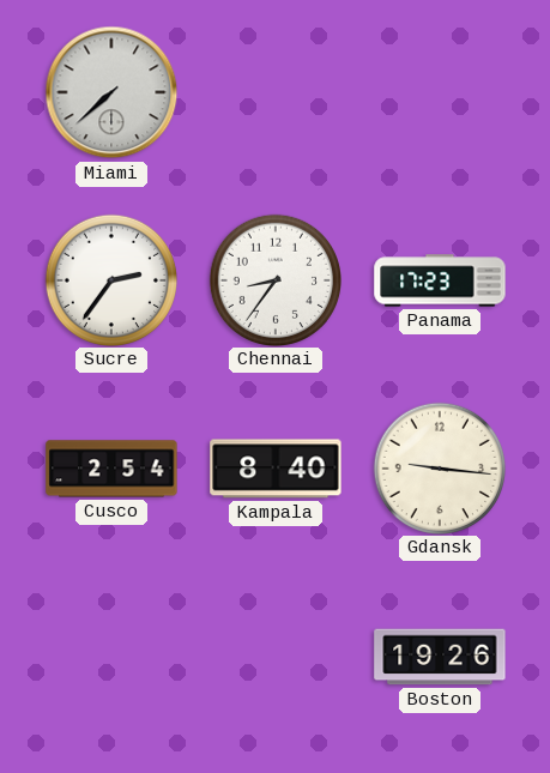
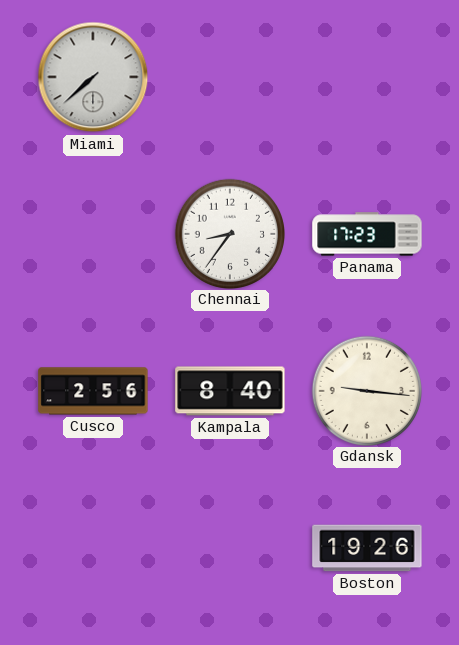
Sucre: 2:36 -> none
Cusco: 2:54 -> 2:56
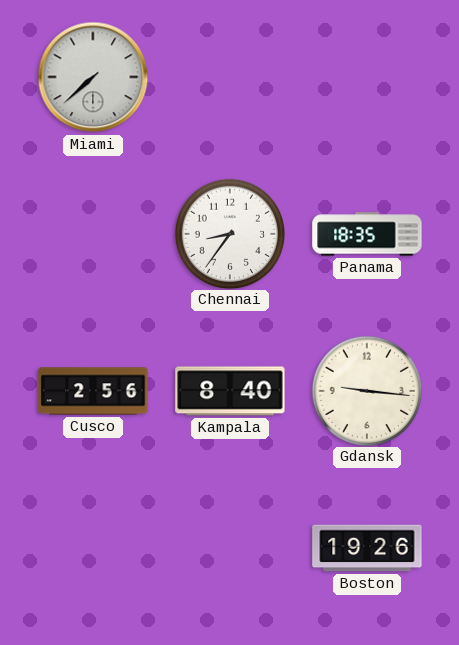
Panama: 17:23 -> 18:35
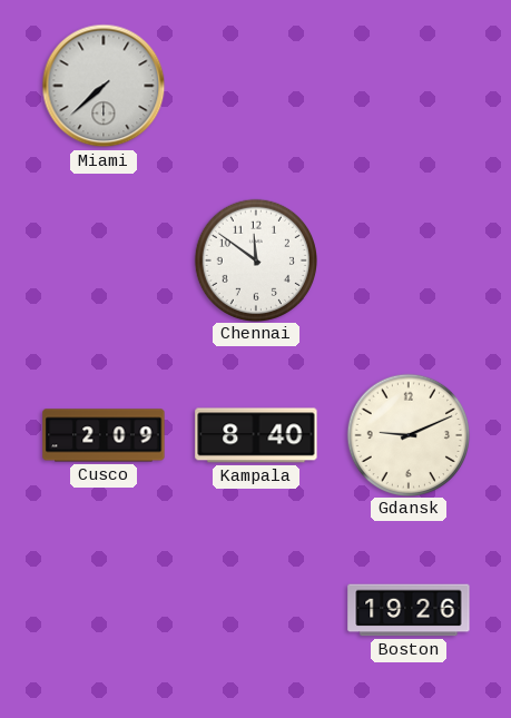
Chennai: 8:36 -> 11:51
Panama: 18:35 -> none
Cusco: 2:56 -> 2:09
Gdansk: 9:16 -> 9:11
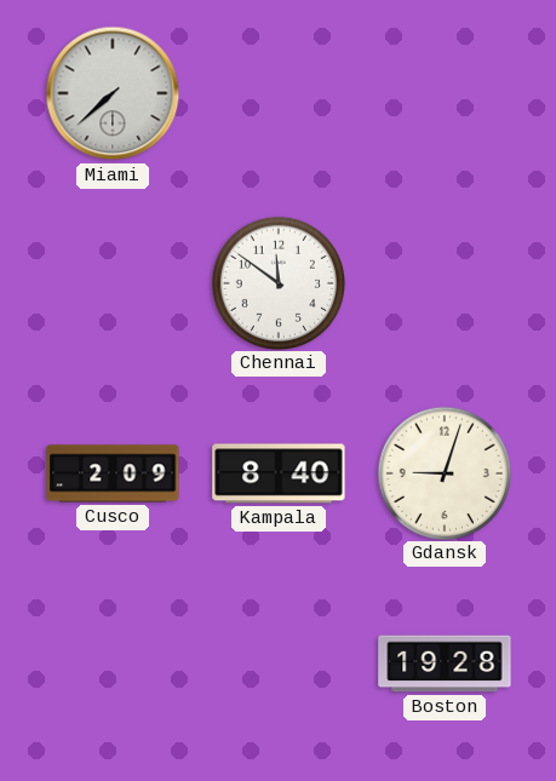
Gdansk: 9:11 -> 9:03
Boston: 19:26 -> 19:28
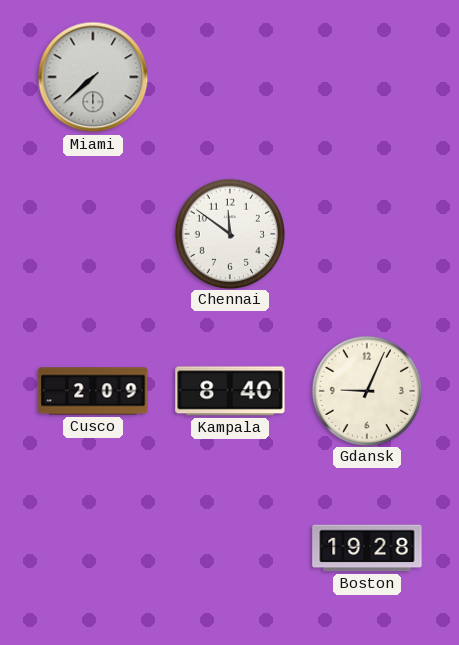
Gdansk: 9:03 -> 9:04
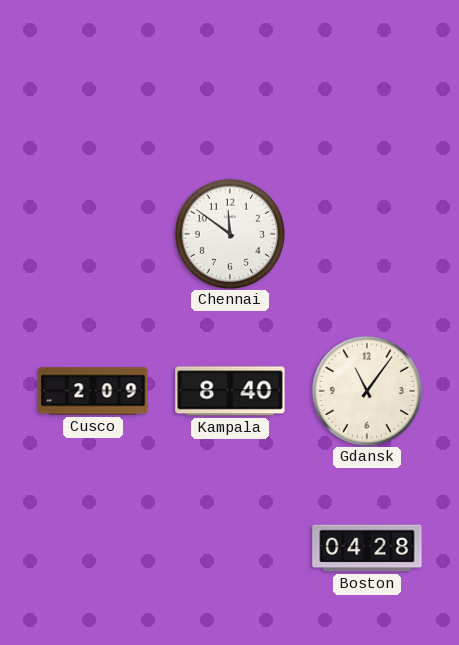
Miami: 7:38 -> none
Gdansk: 9:04 -> 11:06
Boston: 19:28 -> 04:28
